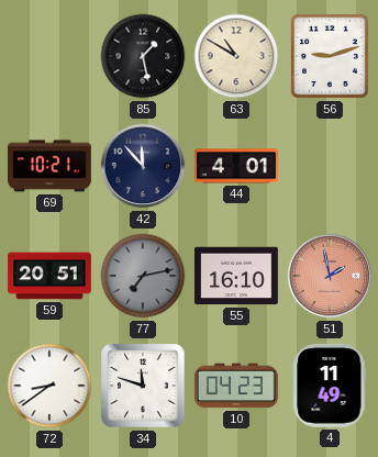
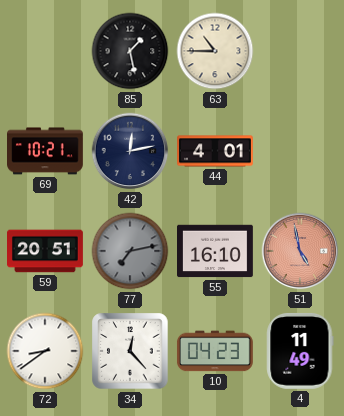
63: 10:50 -> 10:45
56: 9:12 -> none
42: 11:53 -> 12:13
51: 1:58 -> 4:58
34: 11:48 -> 12:23
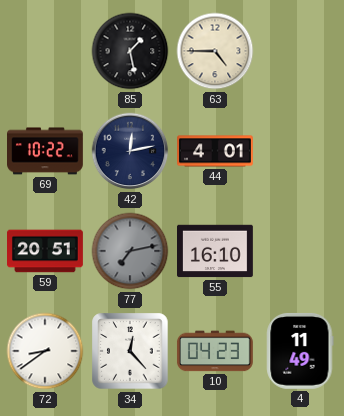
63: 10:45 -> 4:45
69: 10:21 -> 10:22
51: 4:58 -> none
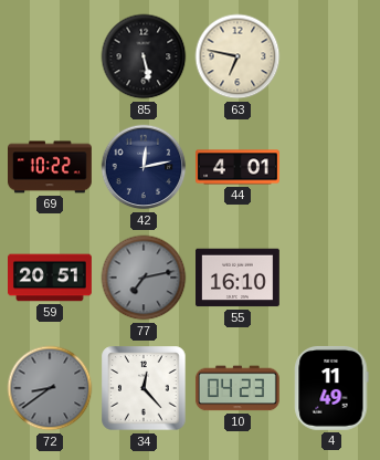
85: 1:28 -> 5:28
63: 4:45 -> 6:47
72 dial: white -> grey
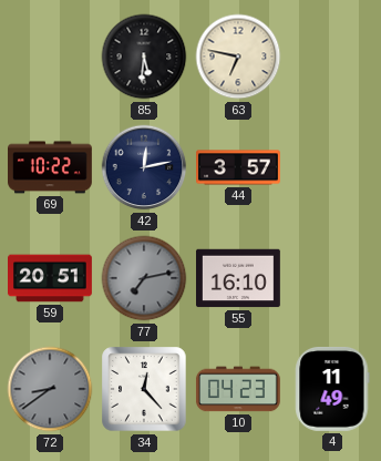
85: 5:28 -> 5:31
44: 4:01 -> 3:57
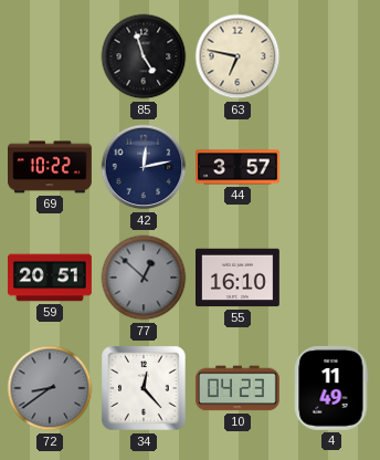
85: 5:31 -> 4:57
77: 7:13 -> 12:52
